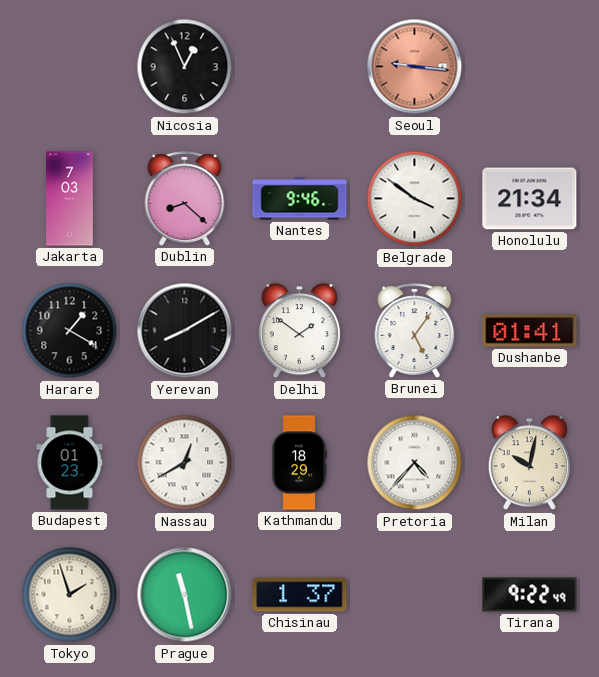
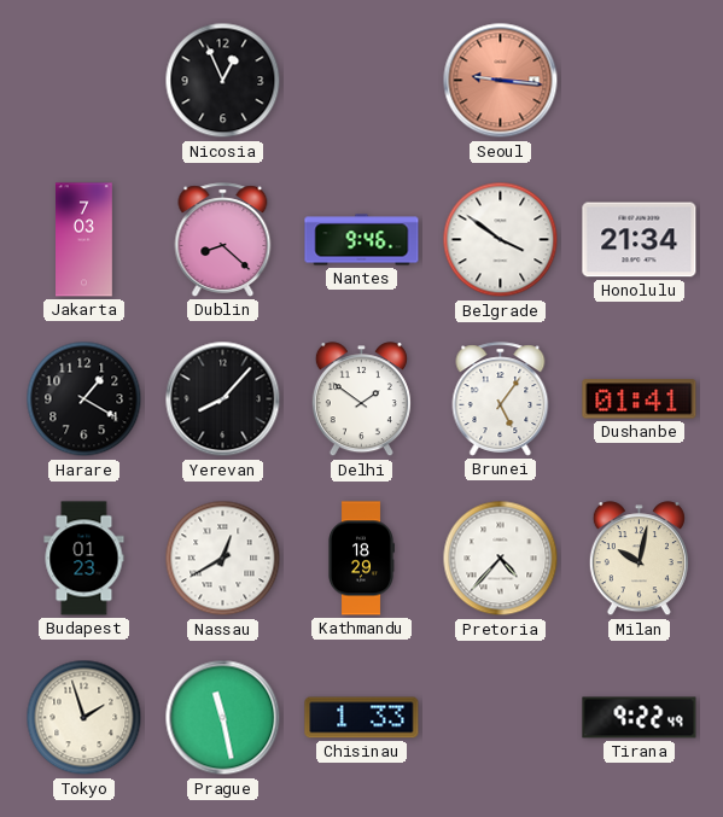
Yerevan: 8:10 -> 8:07
Chisinau: 1:37 -> 1:33
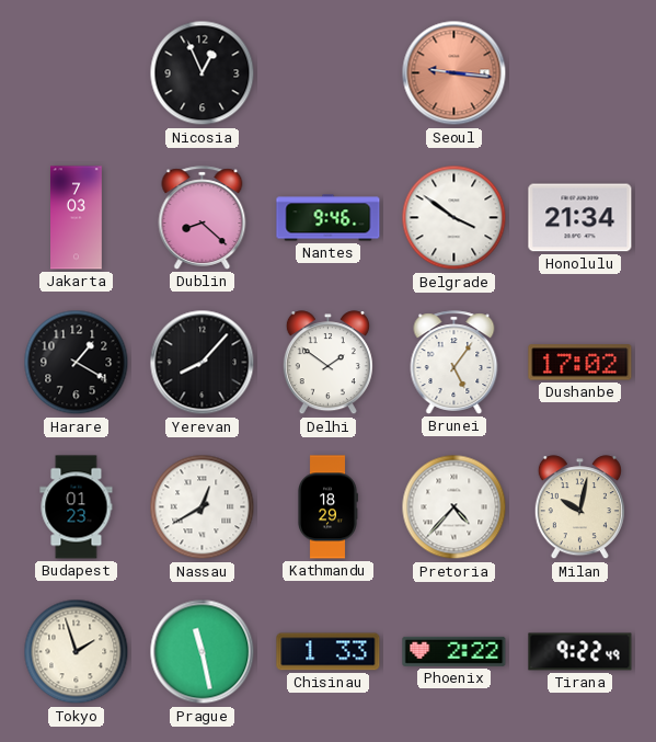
Dushanbe: 01:41 -> 17:02
Phoenix: none -> 2:22
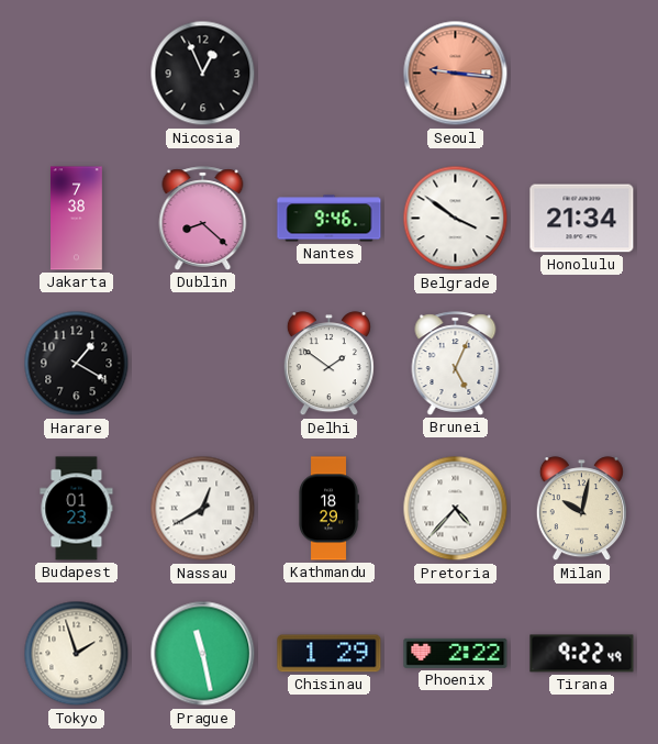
Jakarta: 7:03 -> 7:38
Yerevan: 8:07 -> none
Brunei: 5:06 -> 5:04
Dushanbe: 17:02 -> none
Chisinau: 1:33 -> 1:29
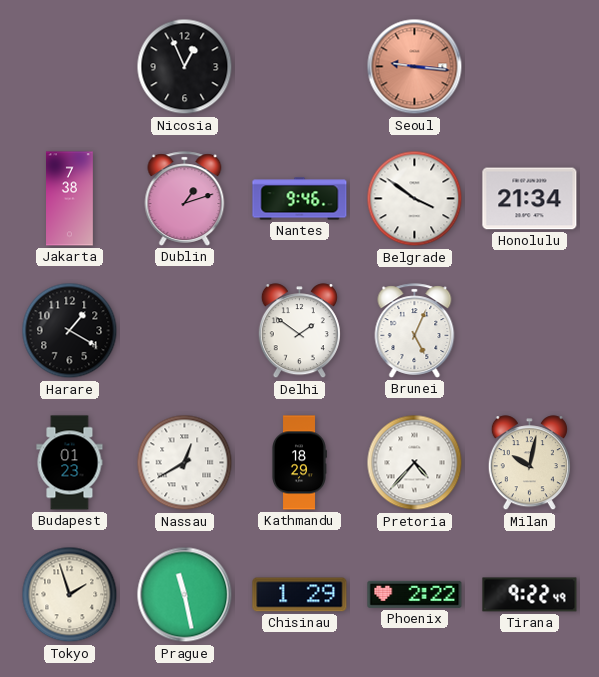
Dublin: 8:22 -> 1:12
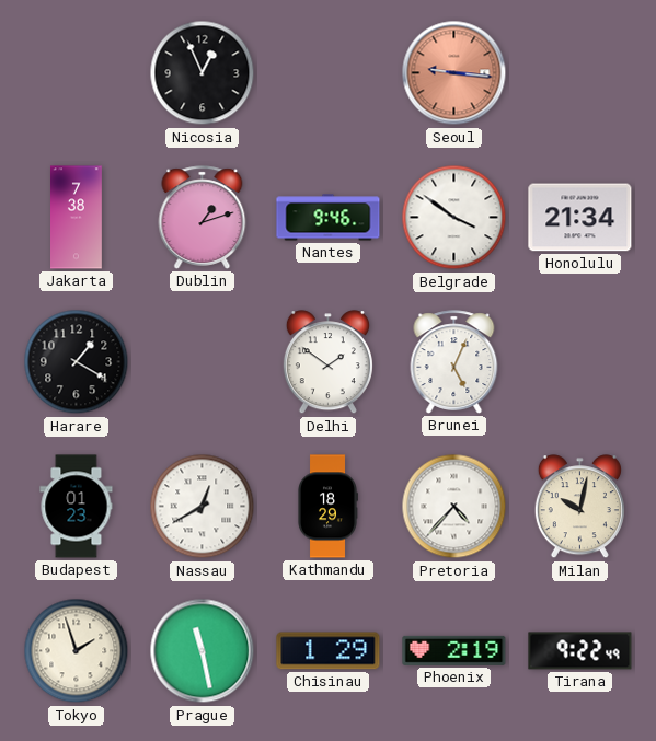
Phoenix: 2:22 -> 2:19
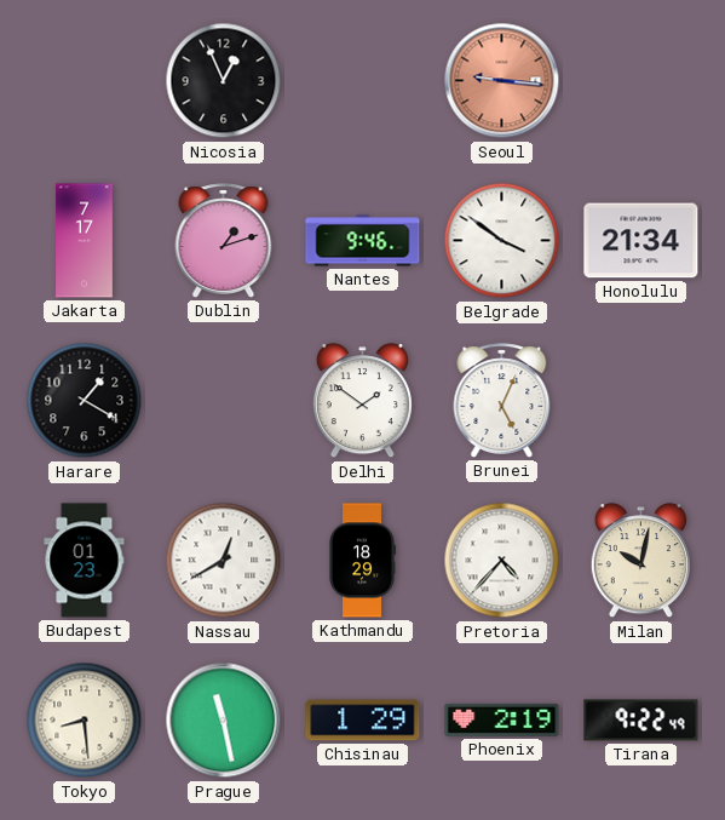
Jakarta: 7:38 -> 7:17
Tokyo: 1:57 -> 8:29
